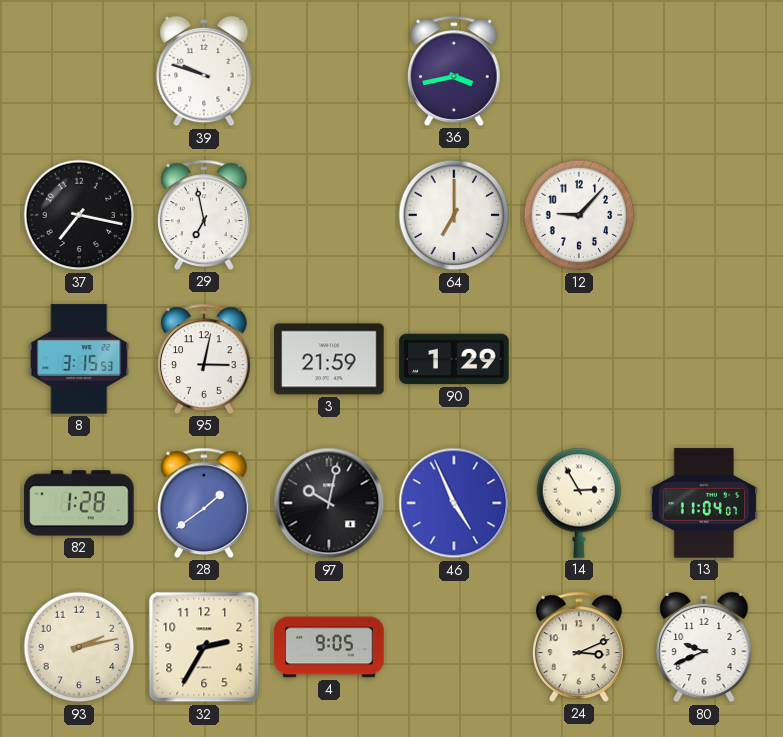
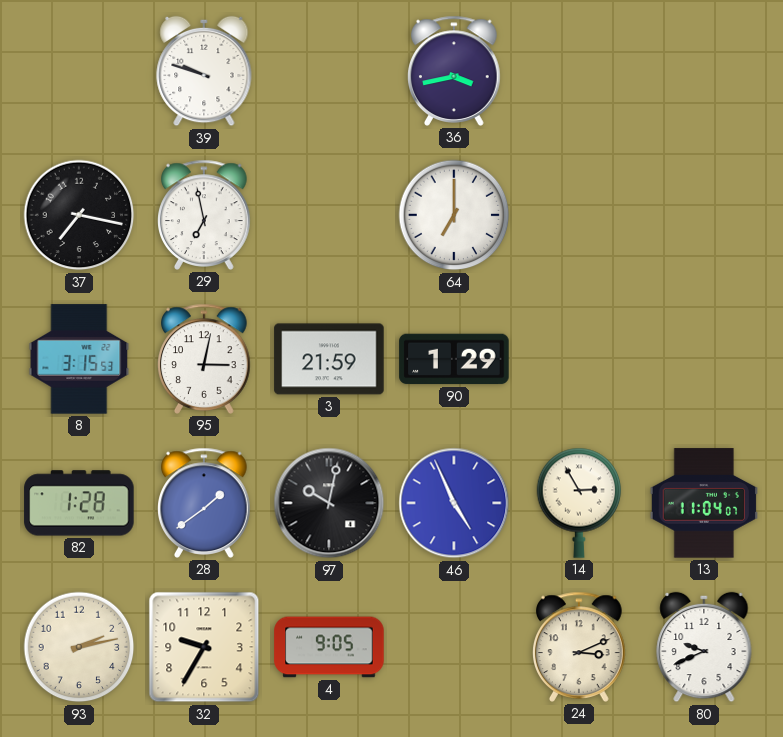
12: 9:07 -> none
32: 2:35 -> 9:35
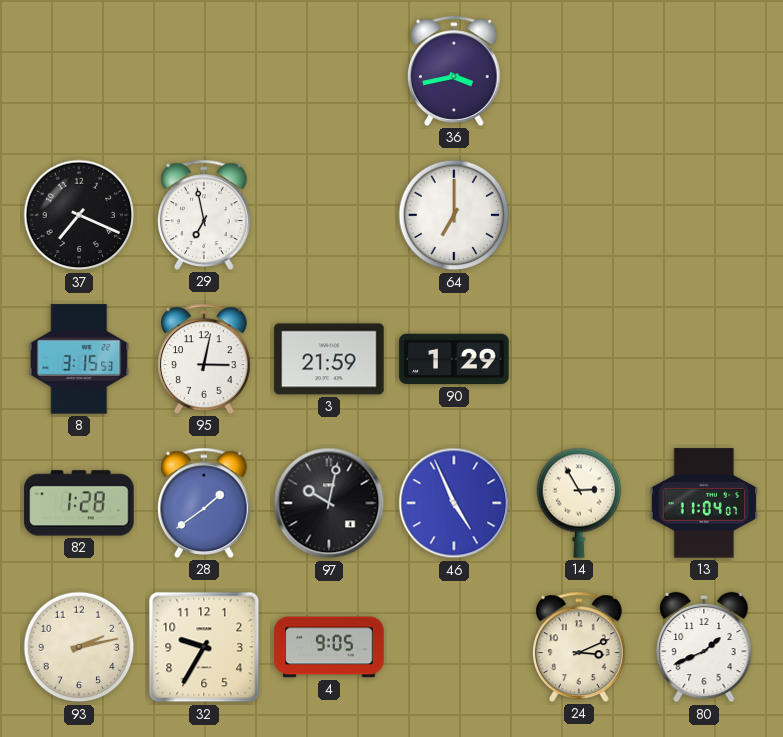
39: 9:48 -> none
37: 7:17 -> 7:19
80: 9:41 -> 1:41
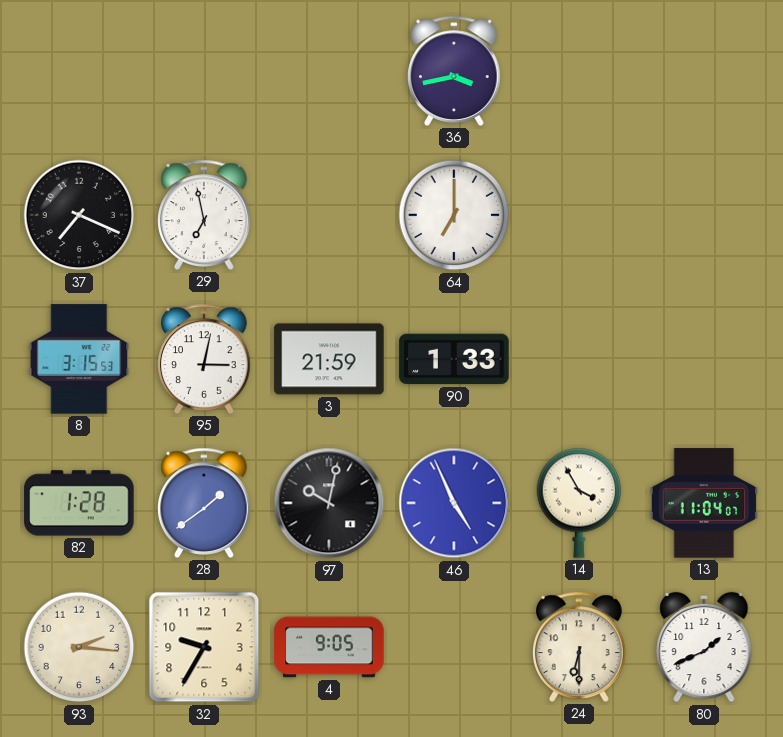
90: 1:29 -> 1:33
14: 2:55 -> 3:55
93: 2:13 -> 2:16
24: 3:11 -> 6:30
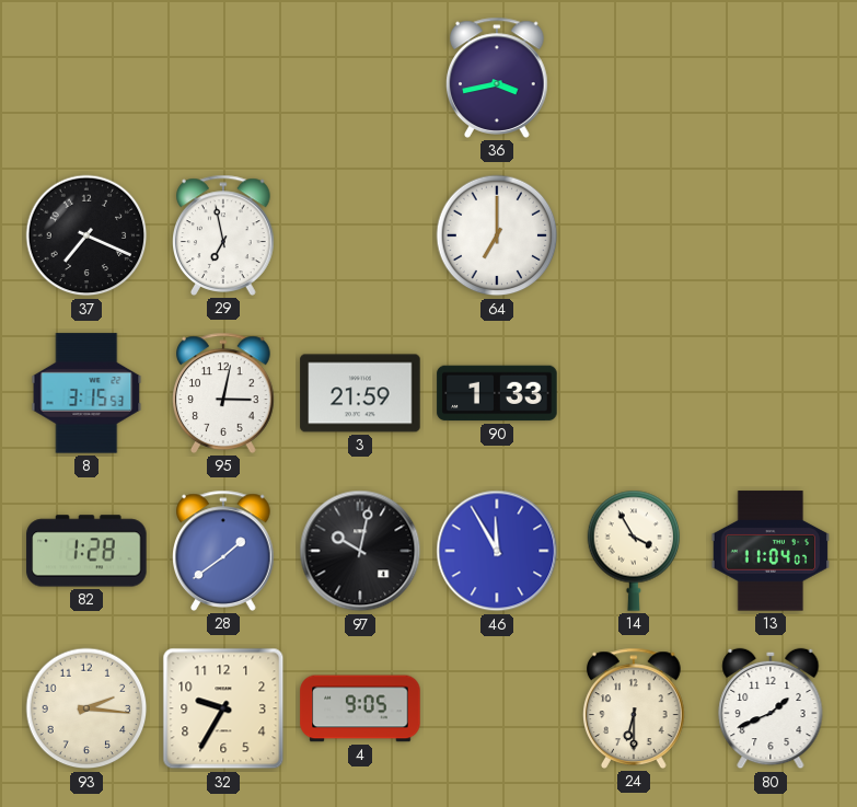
46: 4:56 -> 11:55
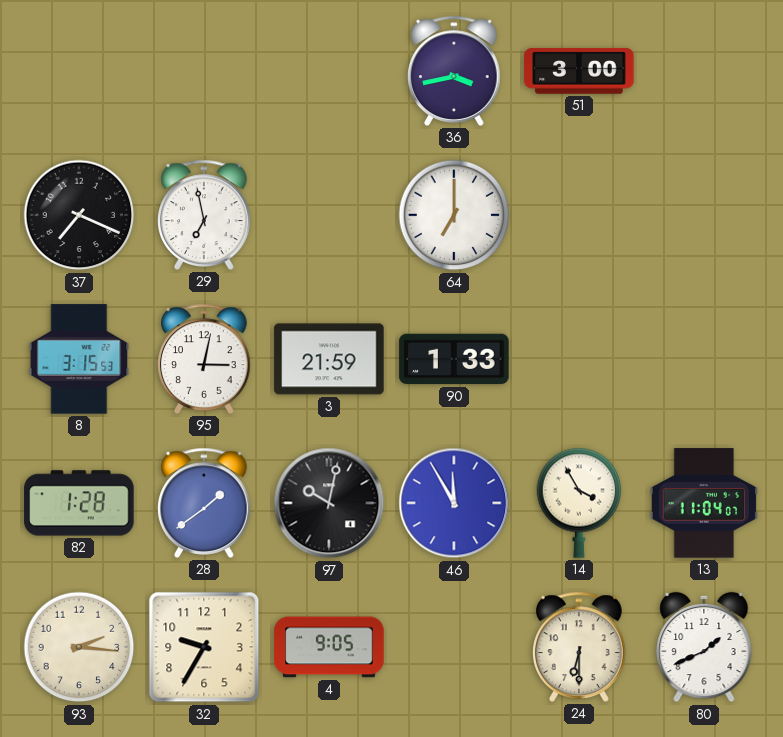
51: none -> 3:00
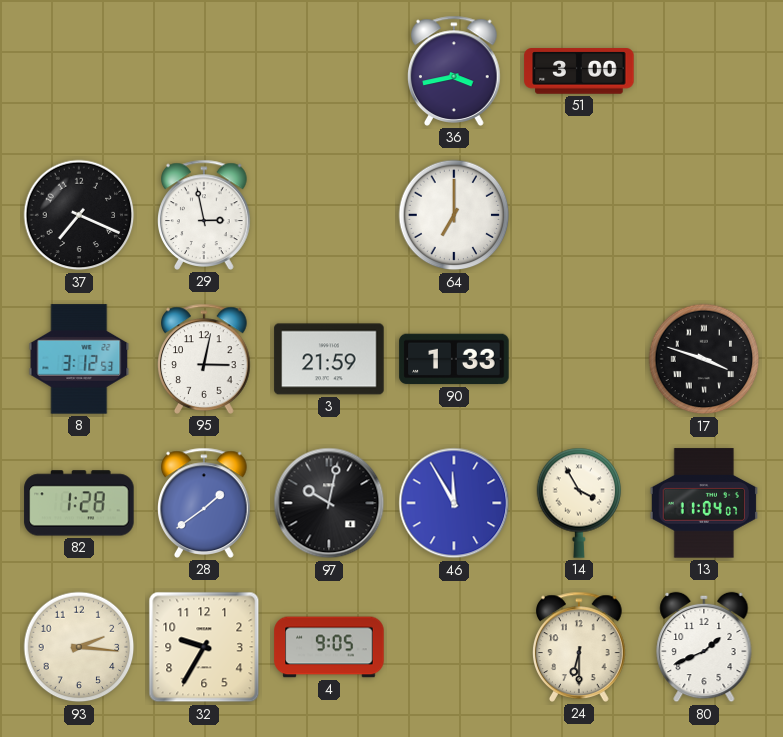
29: 6:58 -> 2:58
8: 3:15 -> 3:12
17: none -> 3:48
